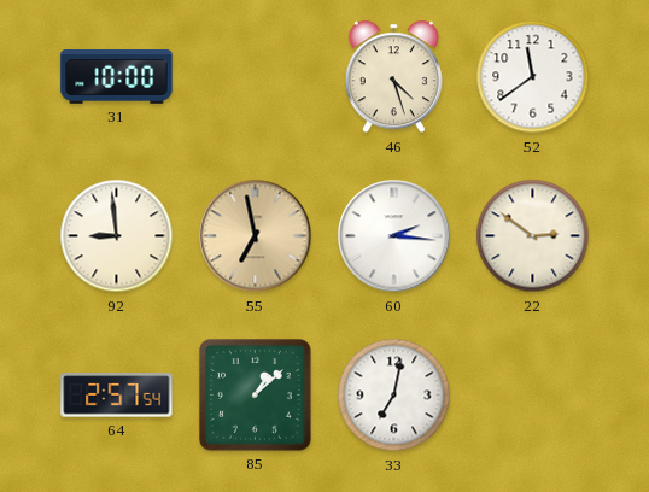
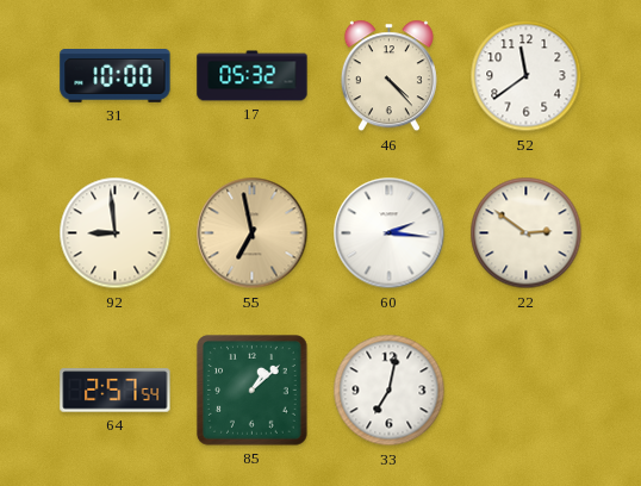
17: none -> 05:32
46: 4:27 -> 4:23
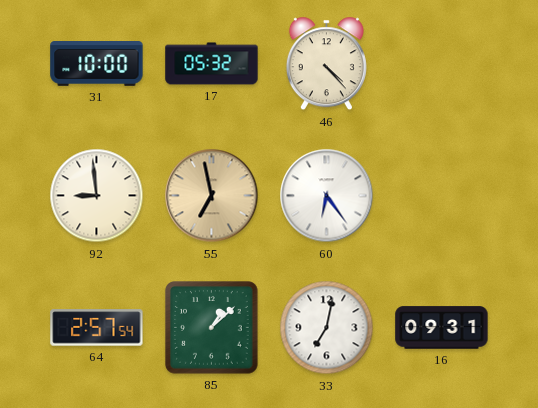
52: 11:39 -> none
60: 2:16 -> 6:24
22: 2:51 -> none
16: none -> 09:31
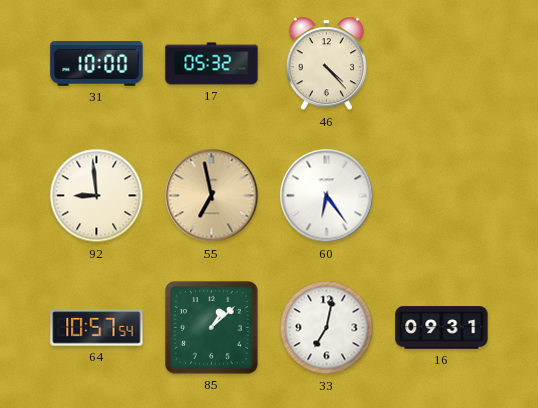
64: 2:57 -> 10:57
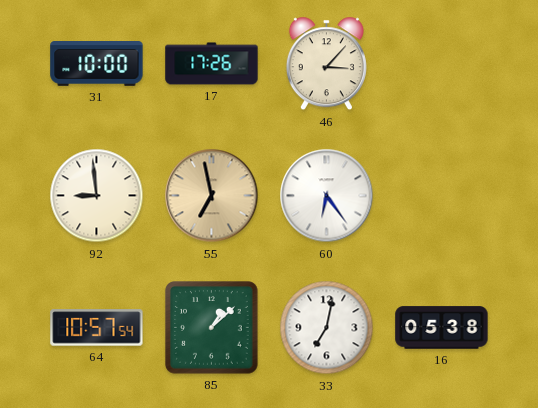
17: 05:32 -> 17:26
46: 4:23 -> 3:07
16: 09:31 -> 05:38
